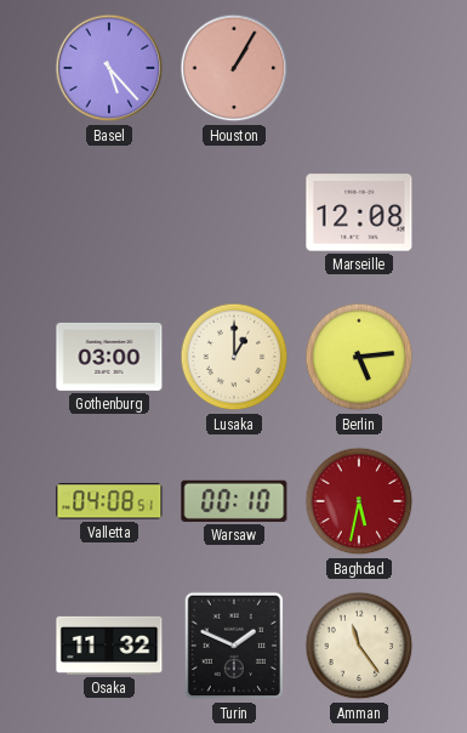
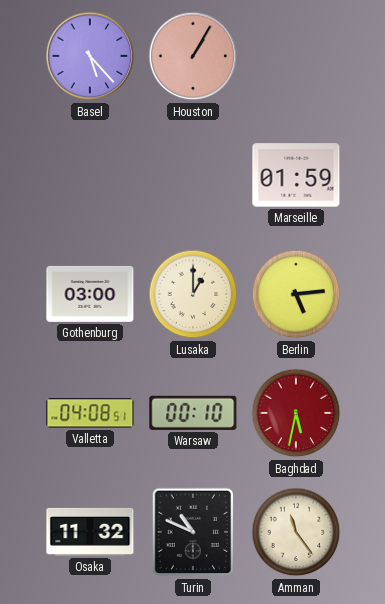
Marseille: 12:08 -> 01:59
Turin: 1:49 -> 10:49
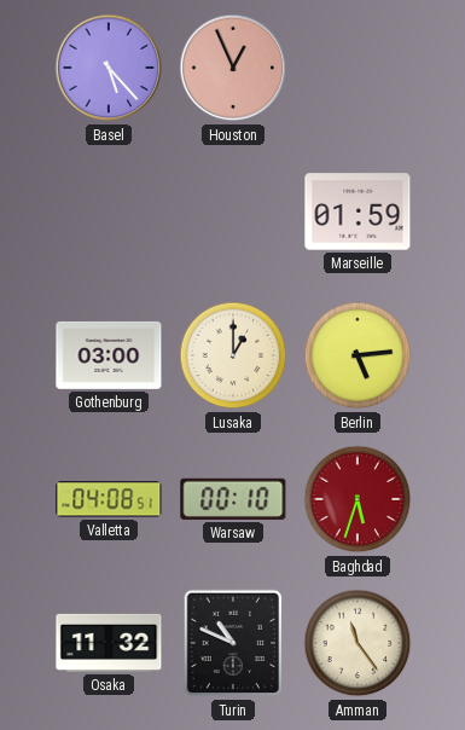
Houston: 1:05 -> 12:56
Baghdad: 5:32 -> 5:33
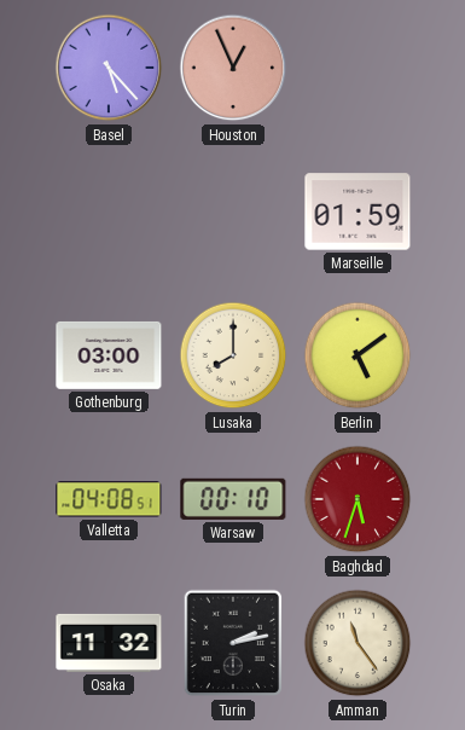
Lusaka: 1:00 -> 8:00
Berlin: 5:14 -> 5:09
Turin: 10:49 -> 2:13
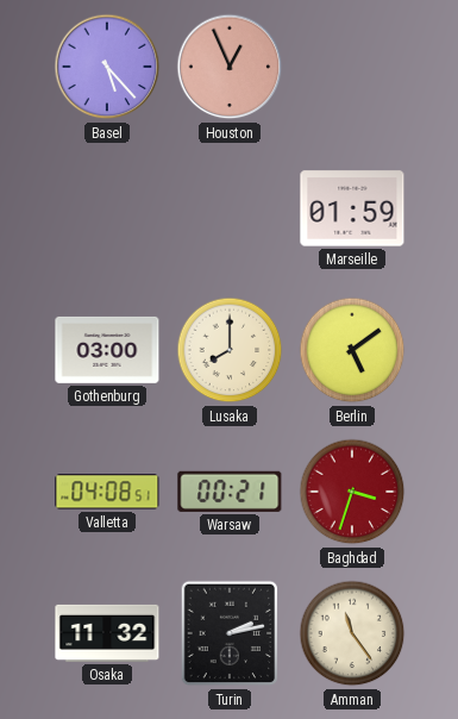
Warsaw: 00:10 -> 00:21
Baghdad: 5:33 -> 3:33
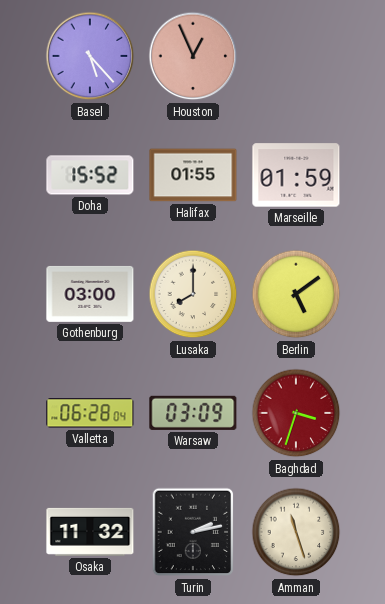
Doha: none -> 15:52
Halifax: none -> 01:55
Valletta: 04:08 -> 06:28
Warsaw: 00:21 -> 03:09
Amman: 11:24 -> 11:27
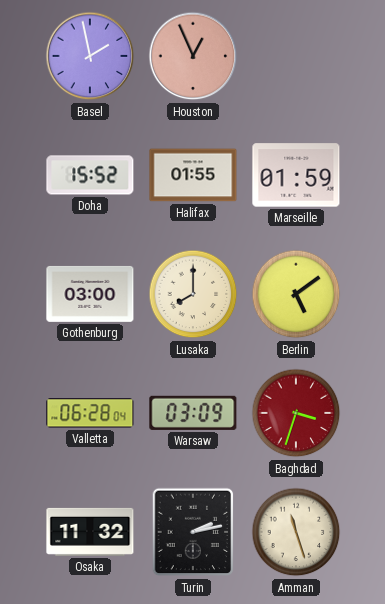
Basel: 5:23 -> 1:58
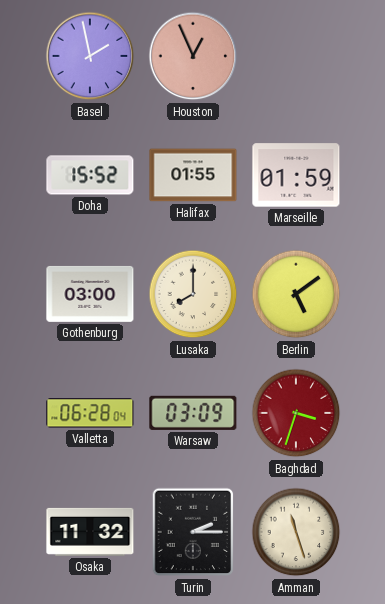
Turin: 2:13 -> 2:15
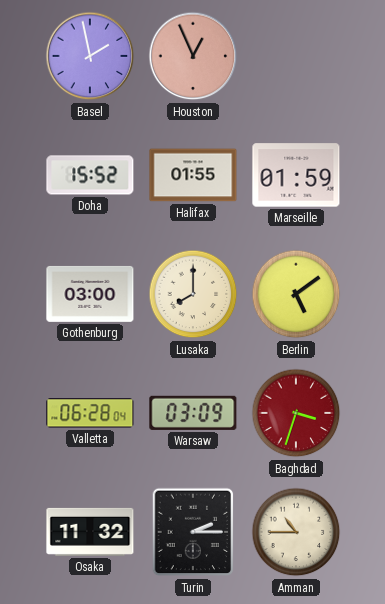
Amman: 11:27 -> 10:45
